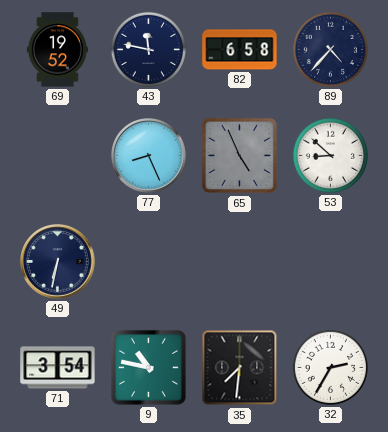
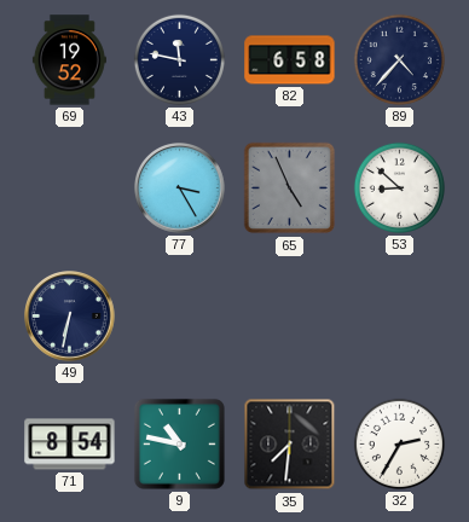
77: 8:26 -> 3:25
71: 3:54 -> 8:54
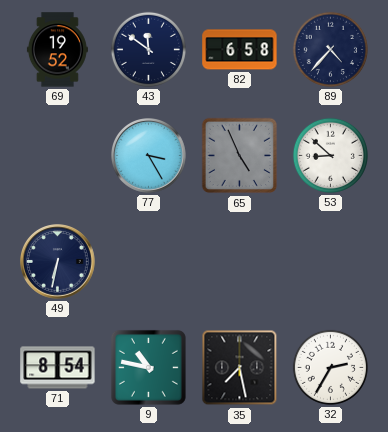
43: 11:47 -> 11:51
35: 7:31 -> 7:28
